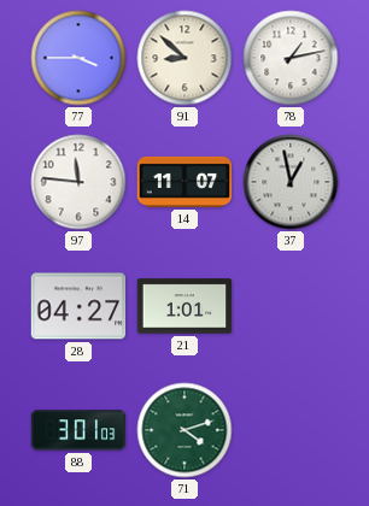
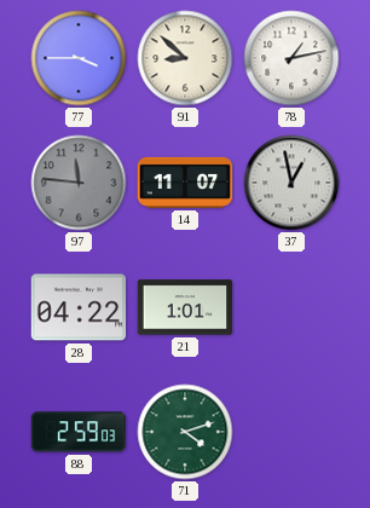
97 dial: white -> grey
28: 04:27 -> 04:22
88: 3:01 -> 2:59
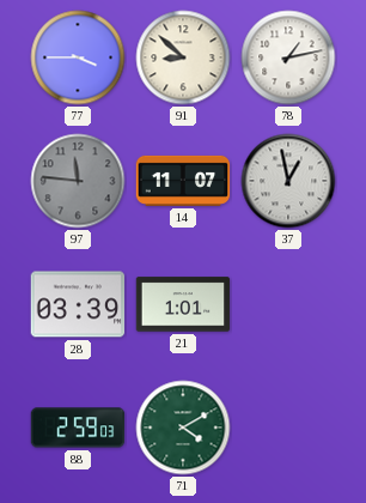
28: 04:22 -> 03:39
71: 4:12 -> 4:10
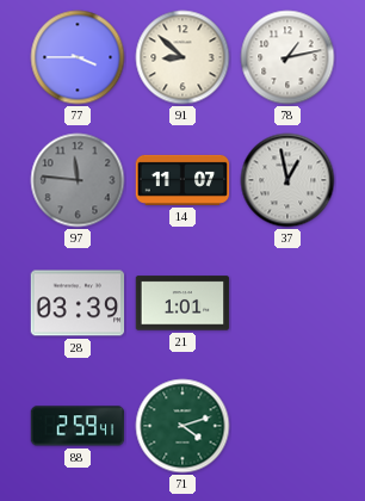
88: 2:59:03 -> 2:59:41
71: 4:10 -> 4:12
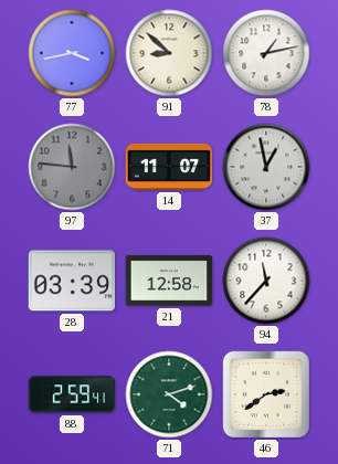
77: 3:45 -> 3:43
21: 1:01 -> 12:58
94: none -> 11:37
46: none -> 2:39
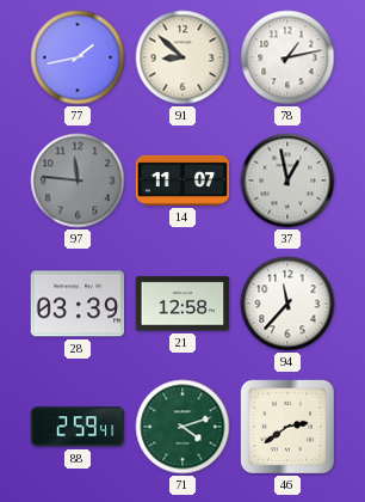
77: 3:43 -> 1:43
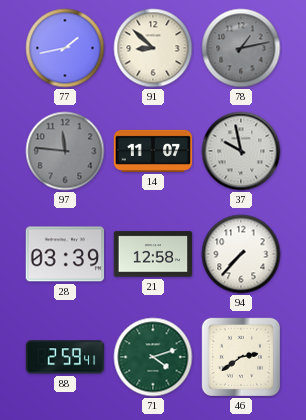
78 dial: white -> grey
37: 12:58 -> 9:58
94: 11:37 -> 7:37
